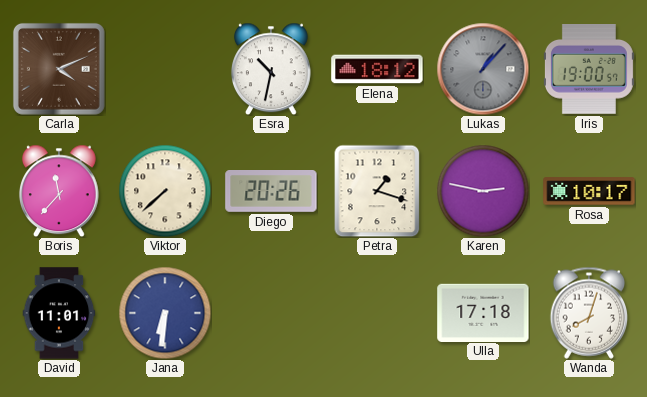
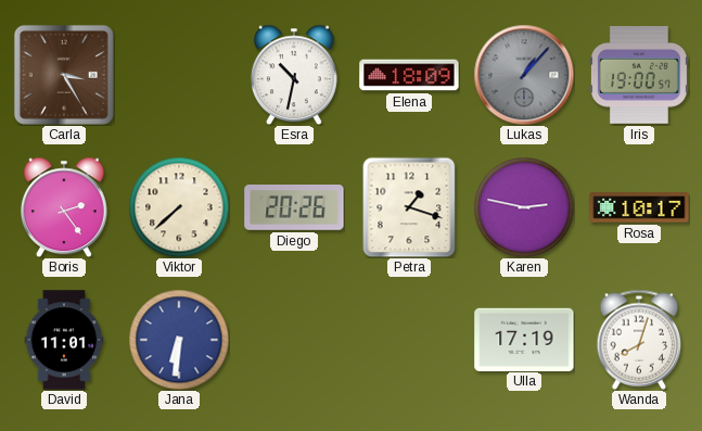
Carla: 4:11 -> 3:25
Elena: 18:12 -> 18:09
Boris: 11:37 -> 2:24
Ulla: 17:18 -> 17:19
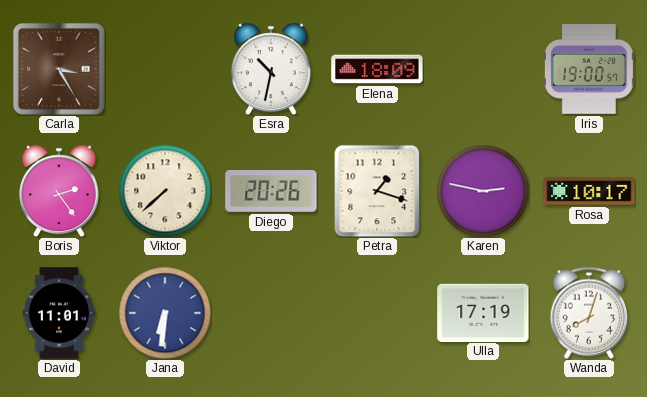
Lukas: 1:07 -> none
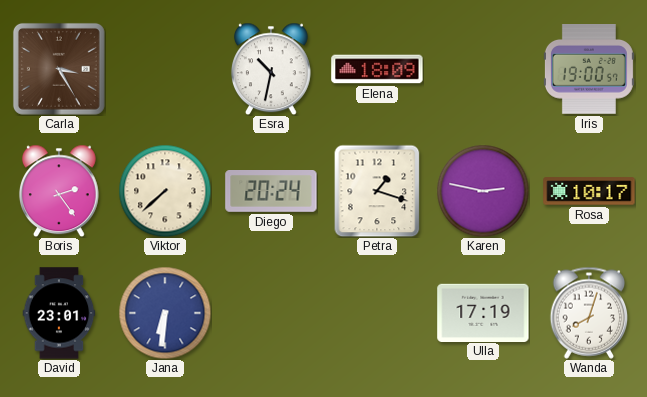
Diego: 20:26 -> 20:24
David: 11:01 -> 23:01
